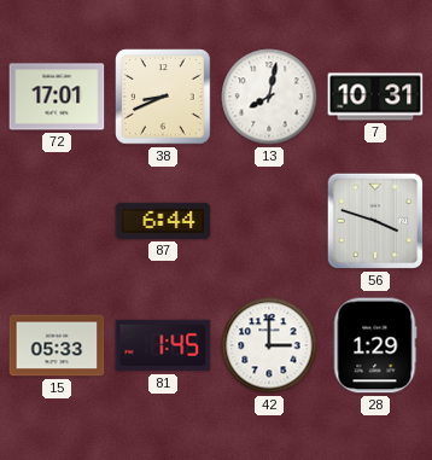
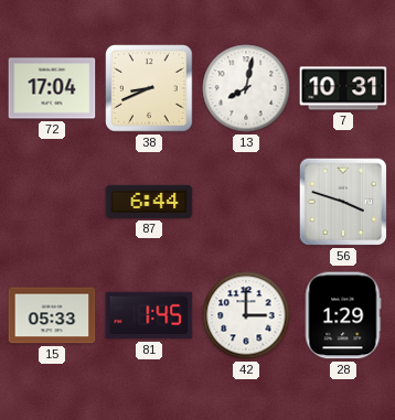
72: 17:01 -> 17:04
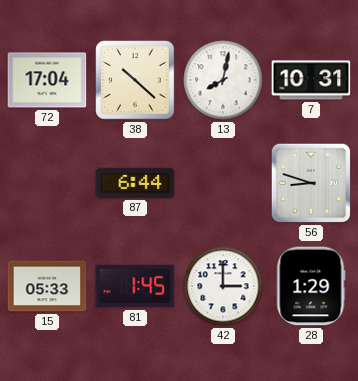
38: 8:41 -> 10:22
56: 3:48 -> 8:48
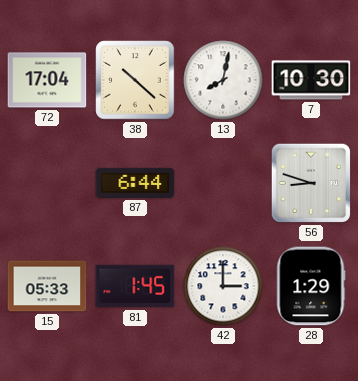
7: 10:31 -> 10:30
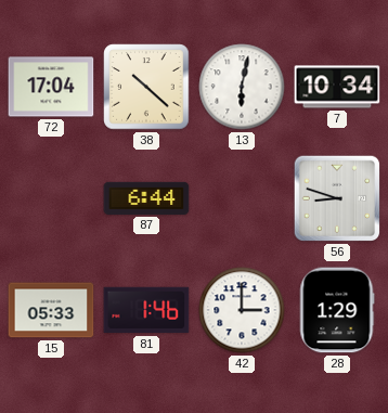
13: 8:02 -> 6:02
7: 10:30 -> 10:34
81: 1:45 -> 1:46
